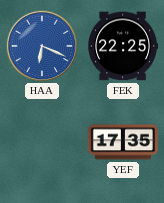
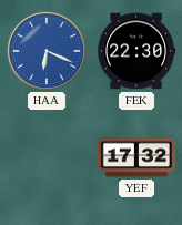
FEK: 22:25 -> 22:30
YEF: 17:35 -> 17:32
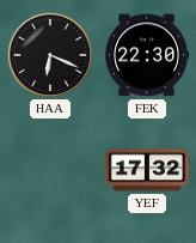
HAA dial: blue -> black
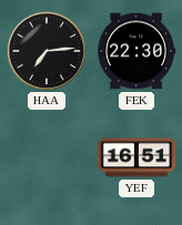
HAA: 6:19 -> 7:14
YEF: 17:32 -> 16:51
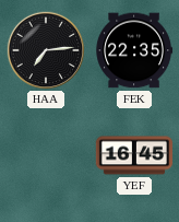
FEK: 22:30 -> 22:35
YEF: 16:51 -> 16:45
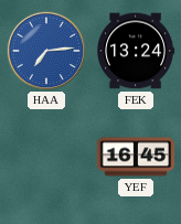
HAA dial: black -> blue
FEK: 22:35 -> 13:24
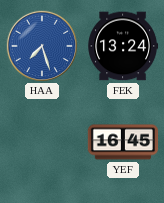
HAA: 7:14 -> 7:27
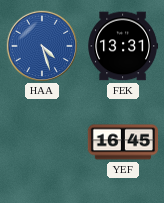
HAA: 7:27 -> 4:27
FEK: 13:24 -> 13:31
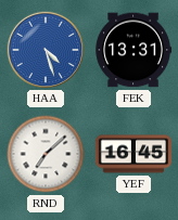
RND: none -> 7:08
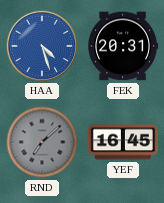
FEK: 13:31 -> 20:31
RND dial: white -> grey
